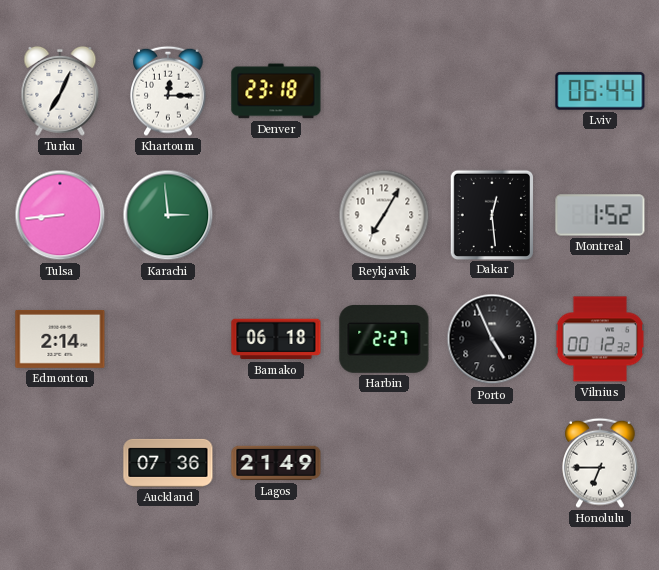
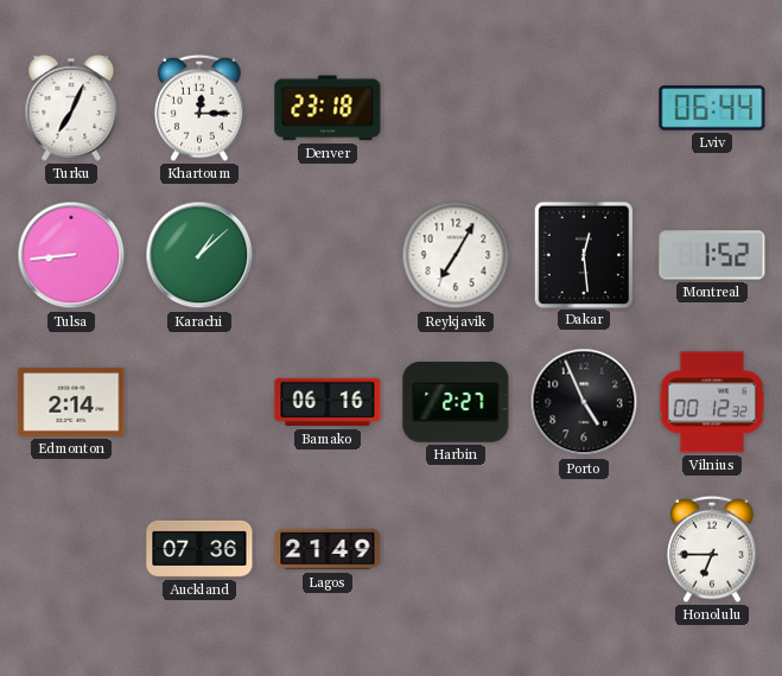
Karachi: 2:59 -> 1:08
Bamako: 06:18 -> 06:16
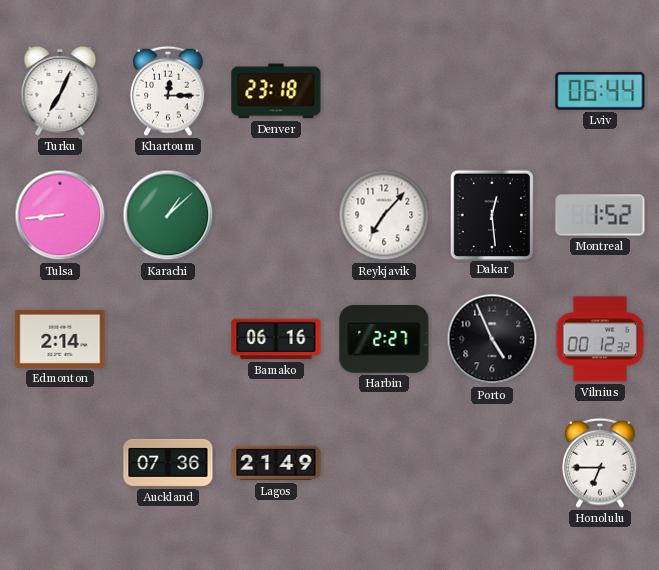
Reykjavik: 7:05 -> 7:07
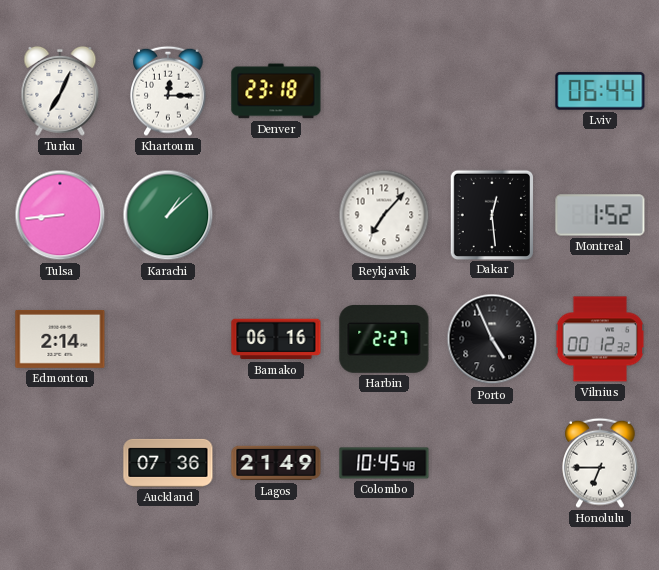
Colombo: none -> 10:45
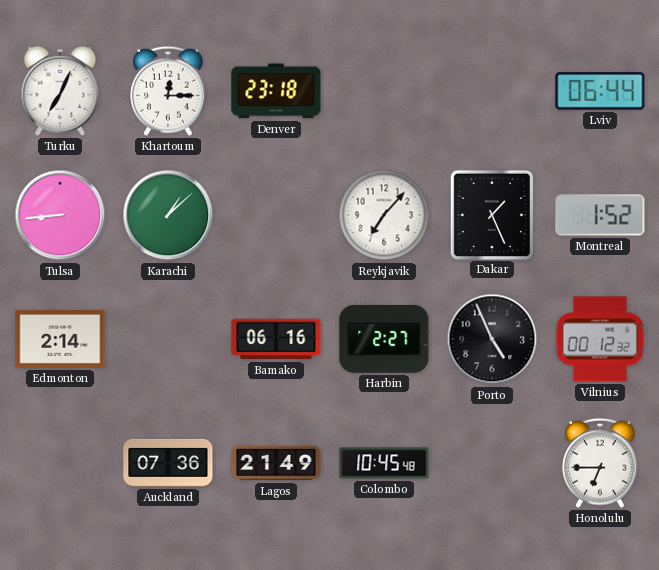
Dakar: 12:29 -> 1:26
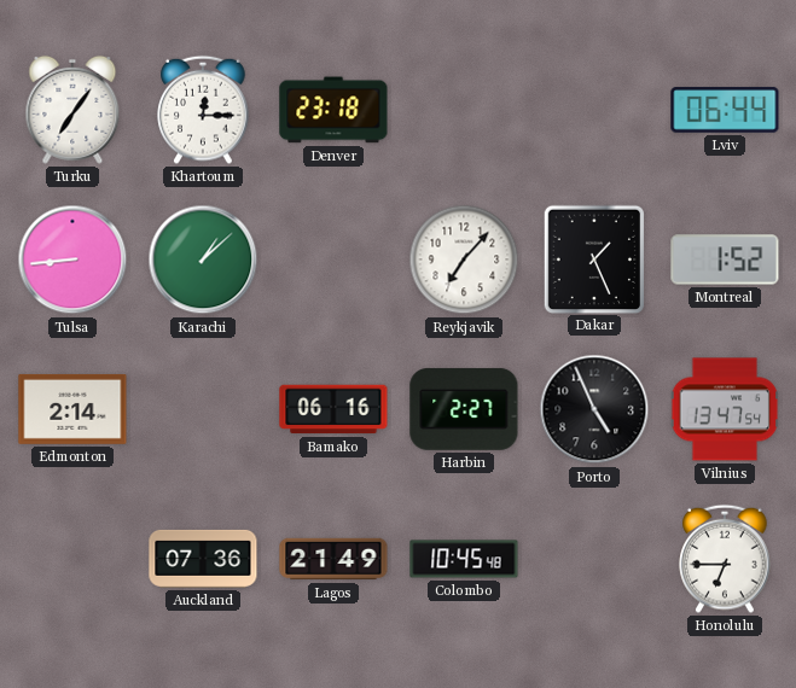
Turku: 7:04 -> 7:06
Vilnius: 00:12 -> 13:47
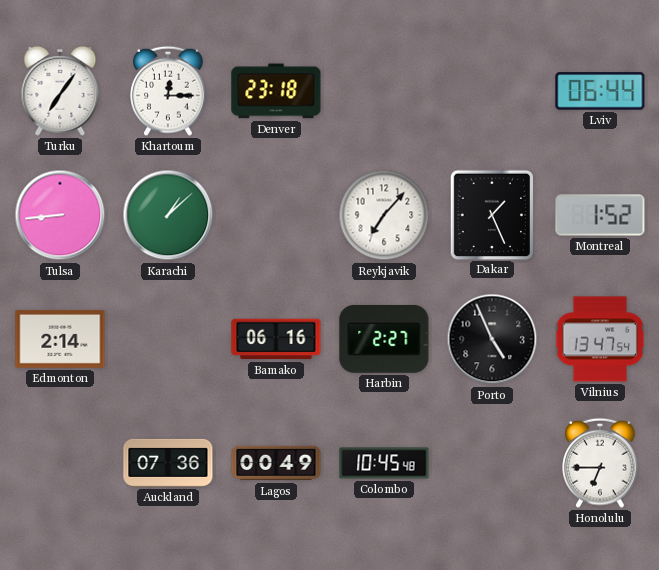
Lagos: 21:49 -> 00:49
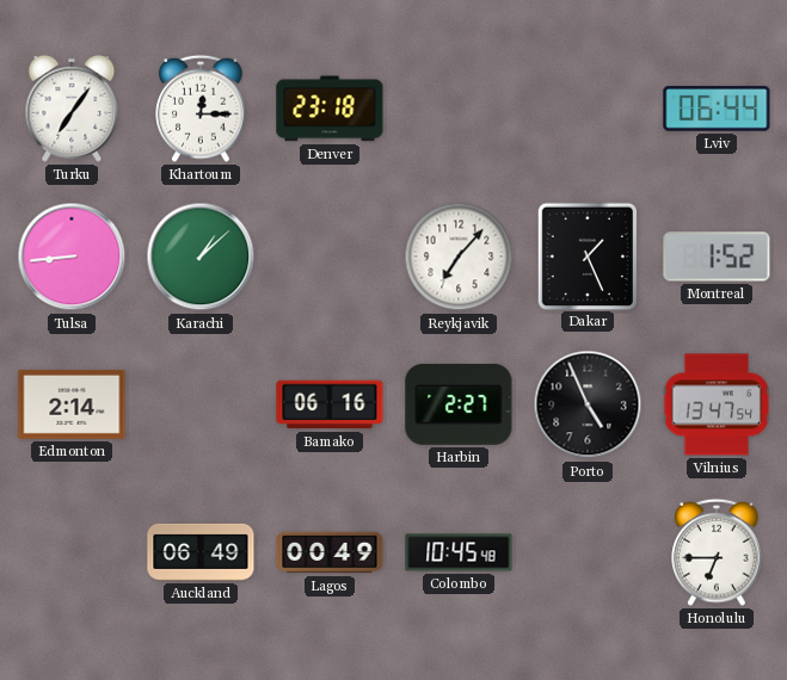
Auckland: 07:36 -> 06:49
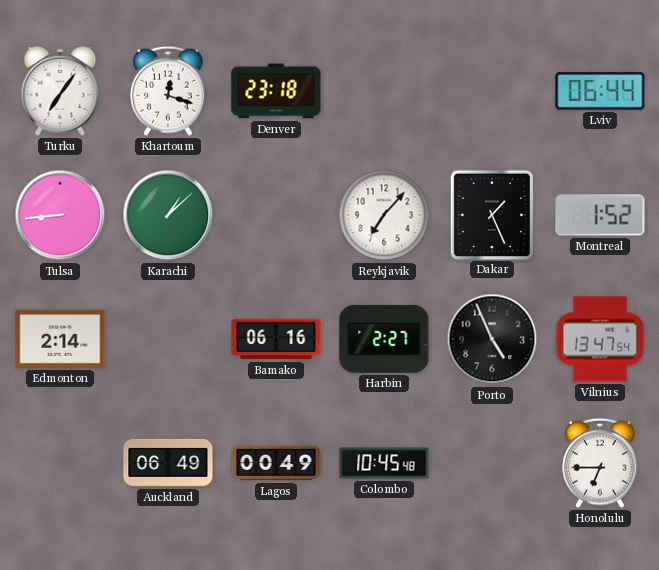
Khartoum: 12:15 -> 12:18
